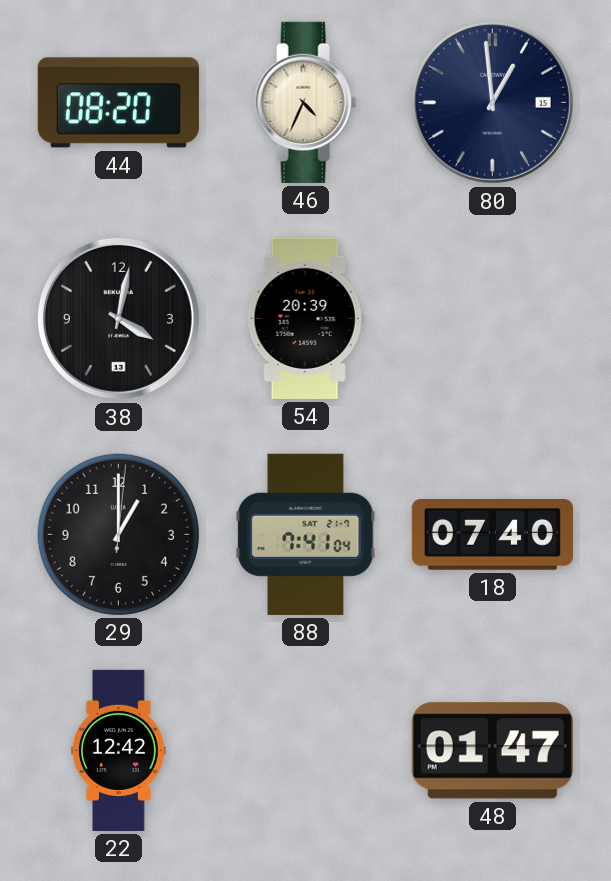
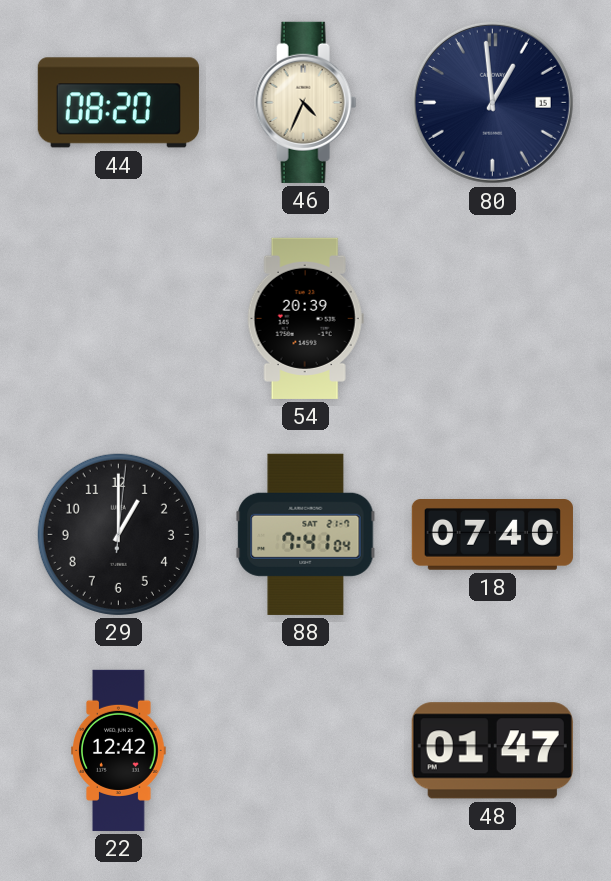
38: 4:02 -> none
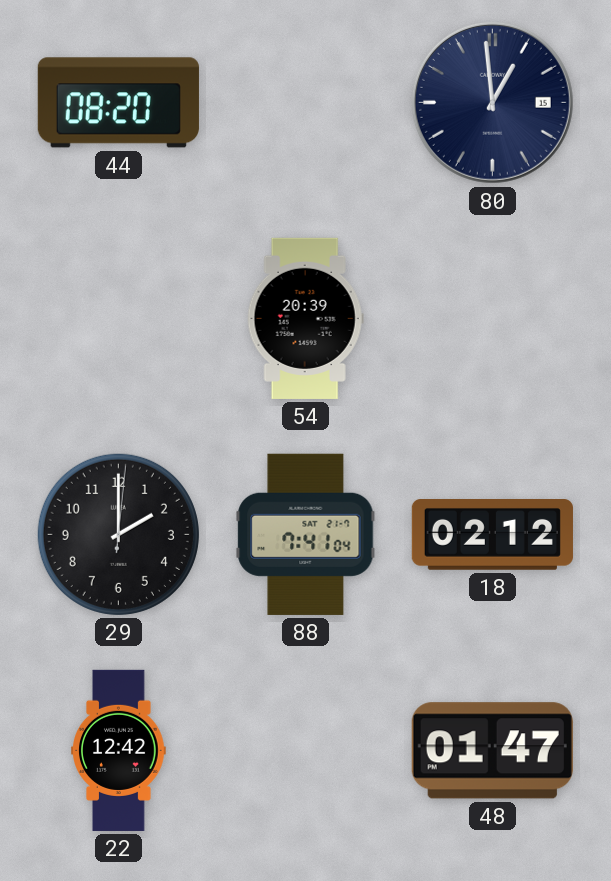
46: 4:34 -> none
29: 1:00 -> 2:00
18: 07:40 -> 02:12
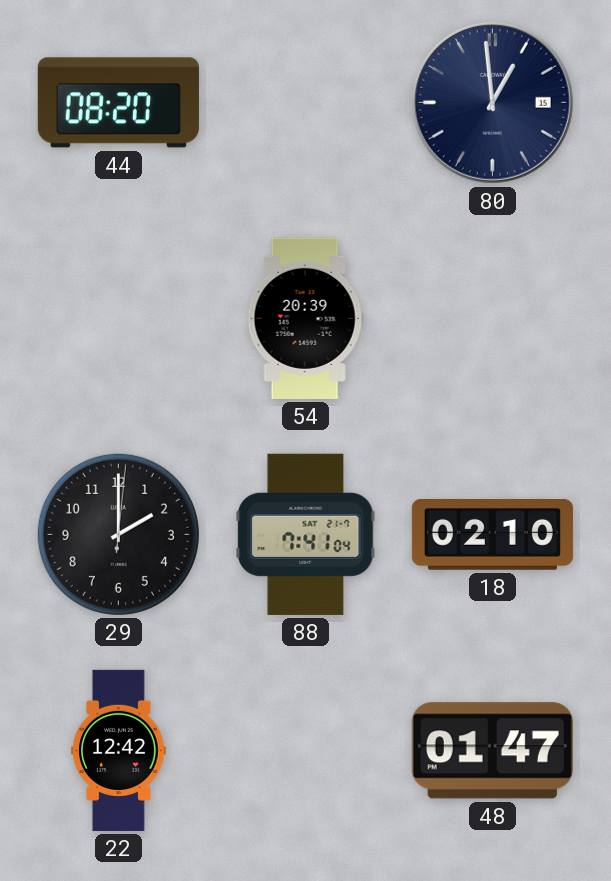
18: 02:12 -> 02:10
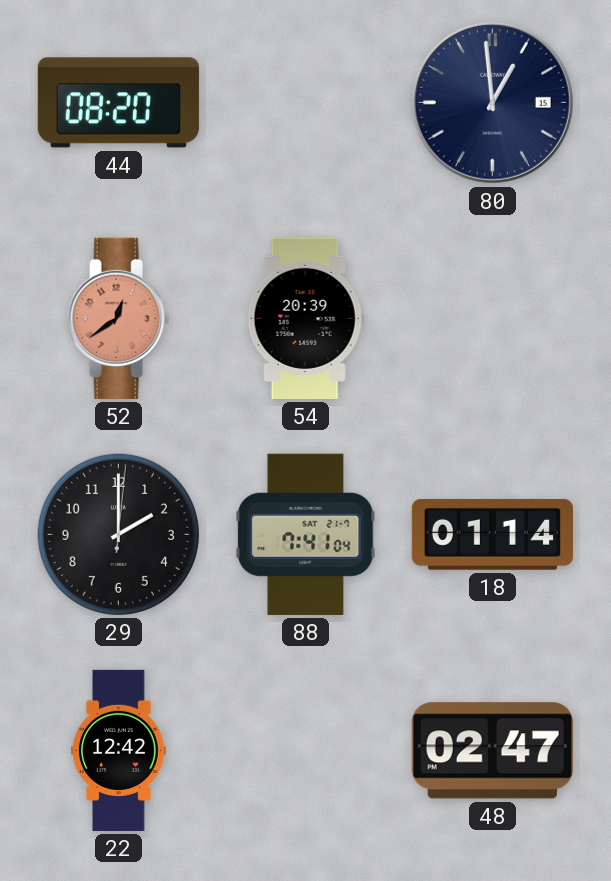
52: none -> 12:39
18: 02:10 -> 01:14
48: 01:47 -> 02:47
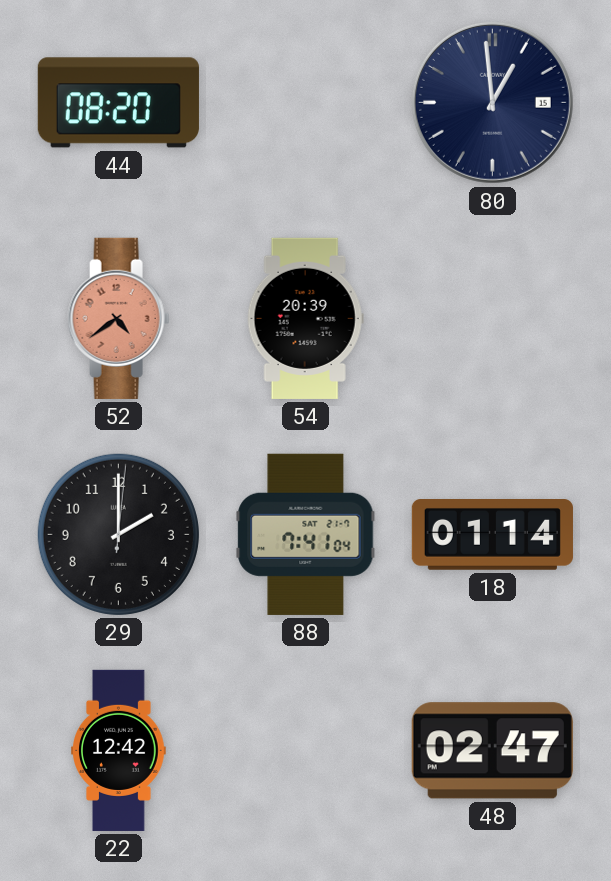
52: 12:39 -> 4:39
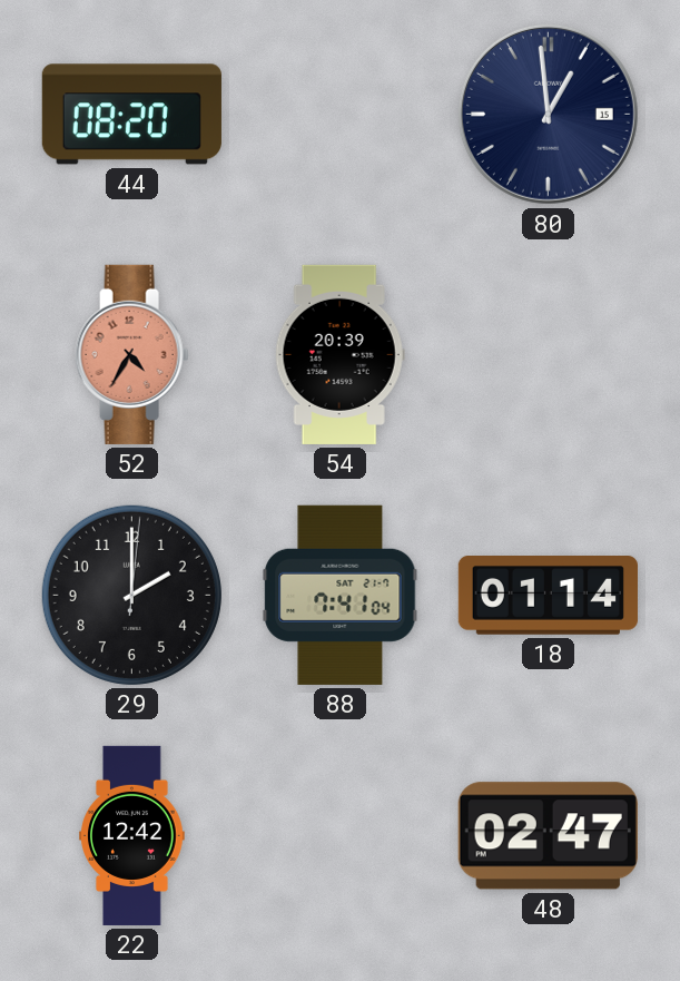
52: 4:39 -> 4:35
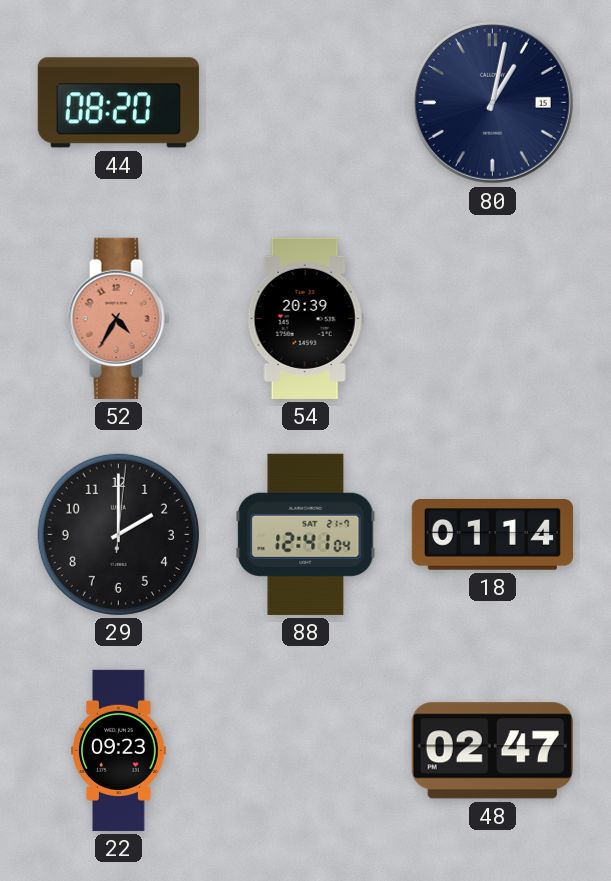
80: 12:59 -> 1:02
88: 7:41 -> 12:41
22: 12:42 -> 09:23
